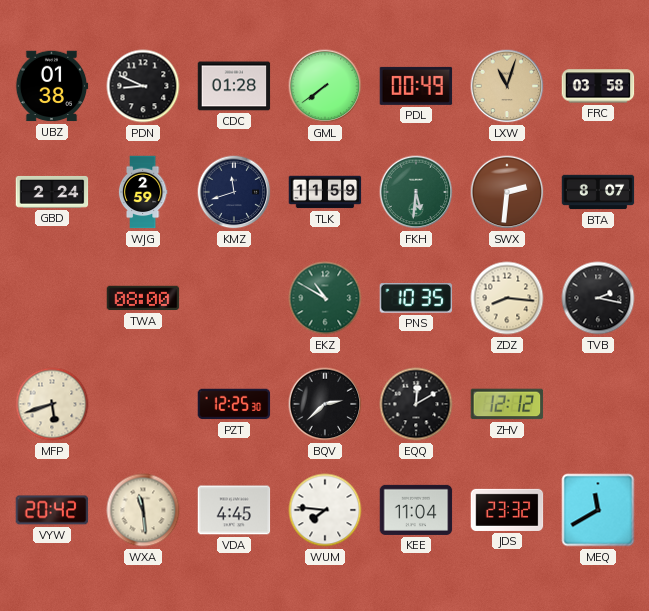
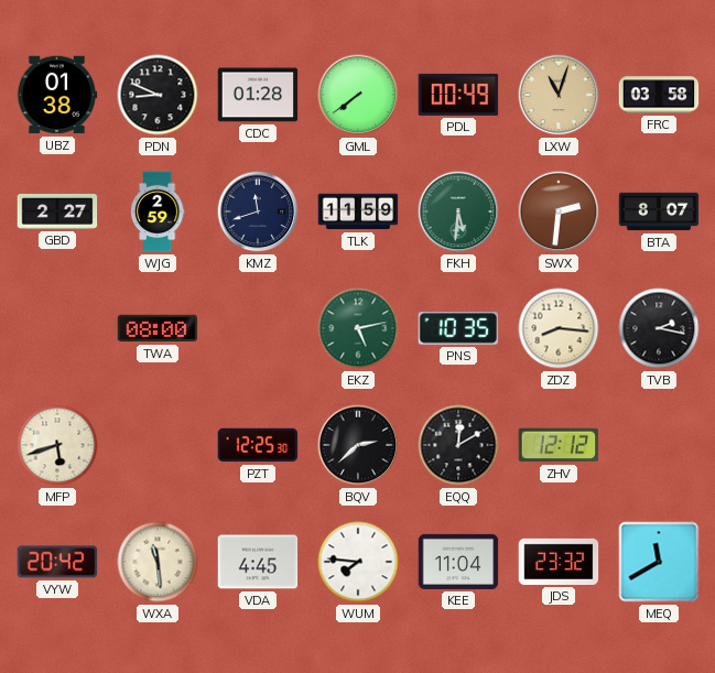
GBD: 2:24 -> 2:27
EKZ: 10:50 -> 5:13
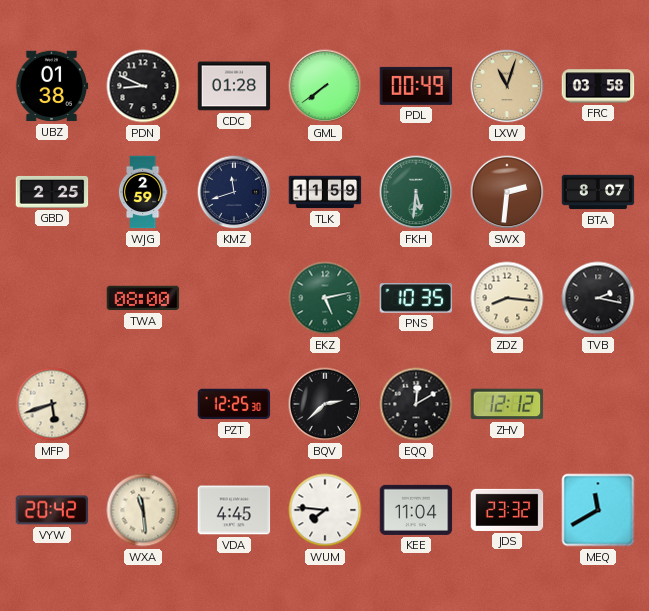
GBD: 2:27 -> 2:25
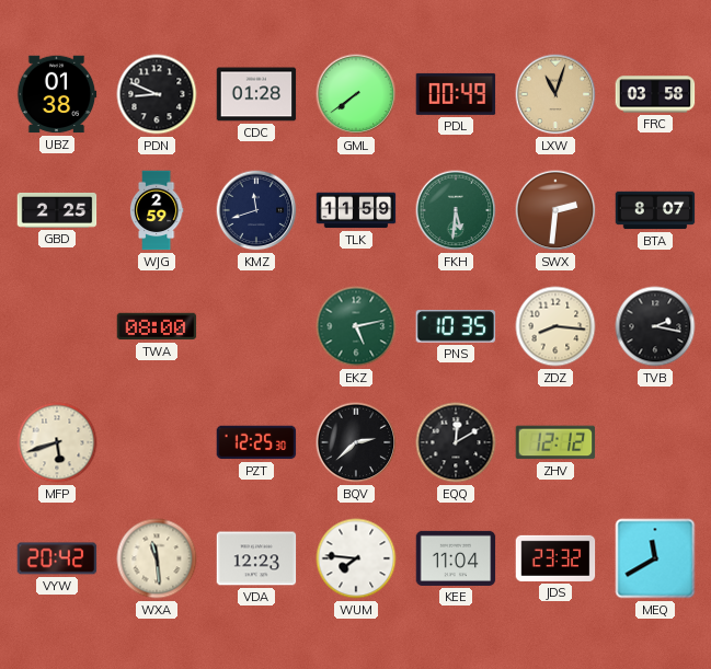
VDA: 4:45 -> 12:23
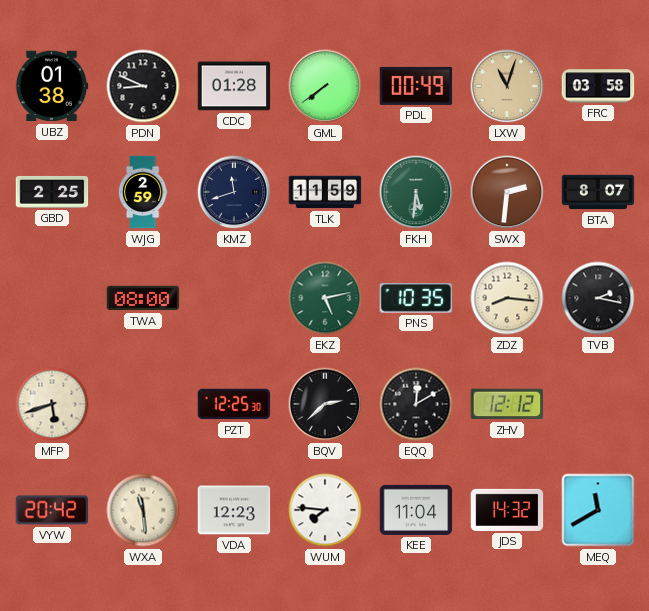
JDS: 23:32 -> 14:32
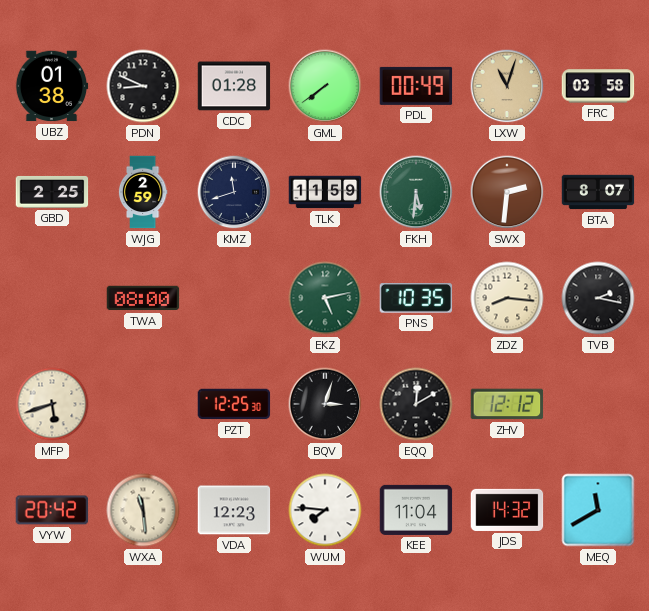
BQV: 2:38 -> 3:03
